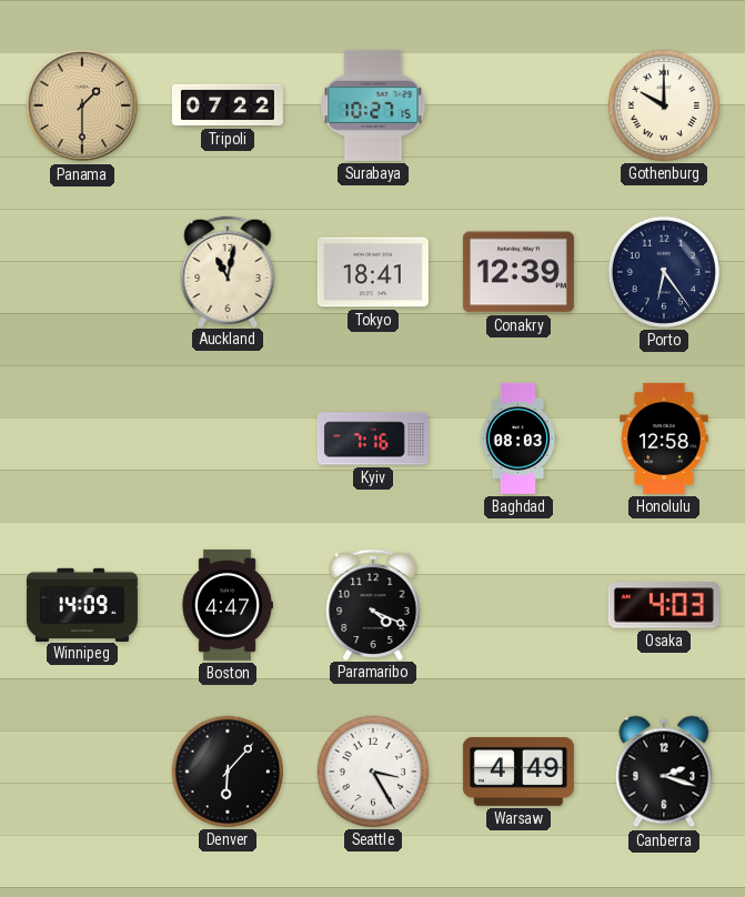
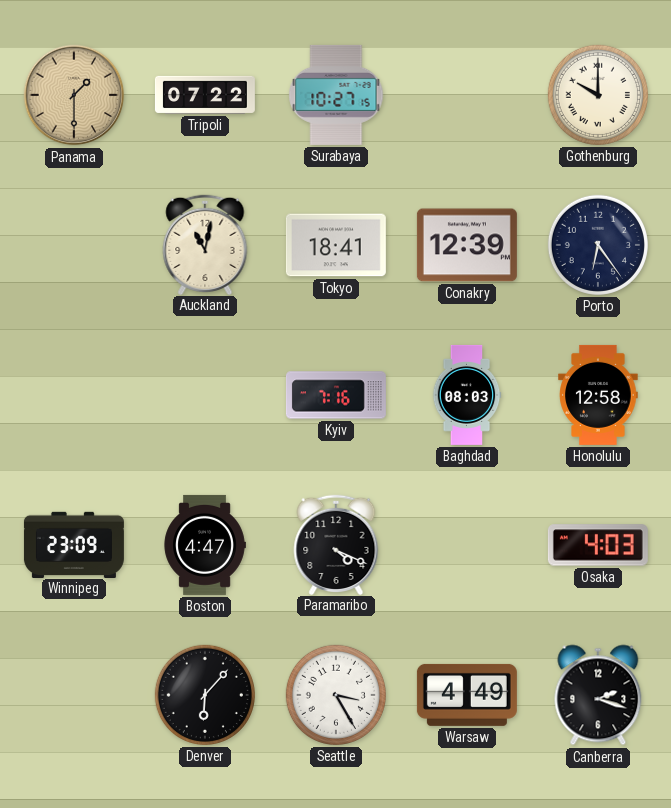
Winnipeg: 14:09 -> 23:09
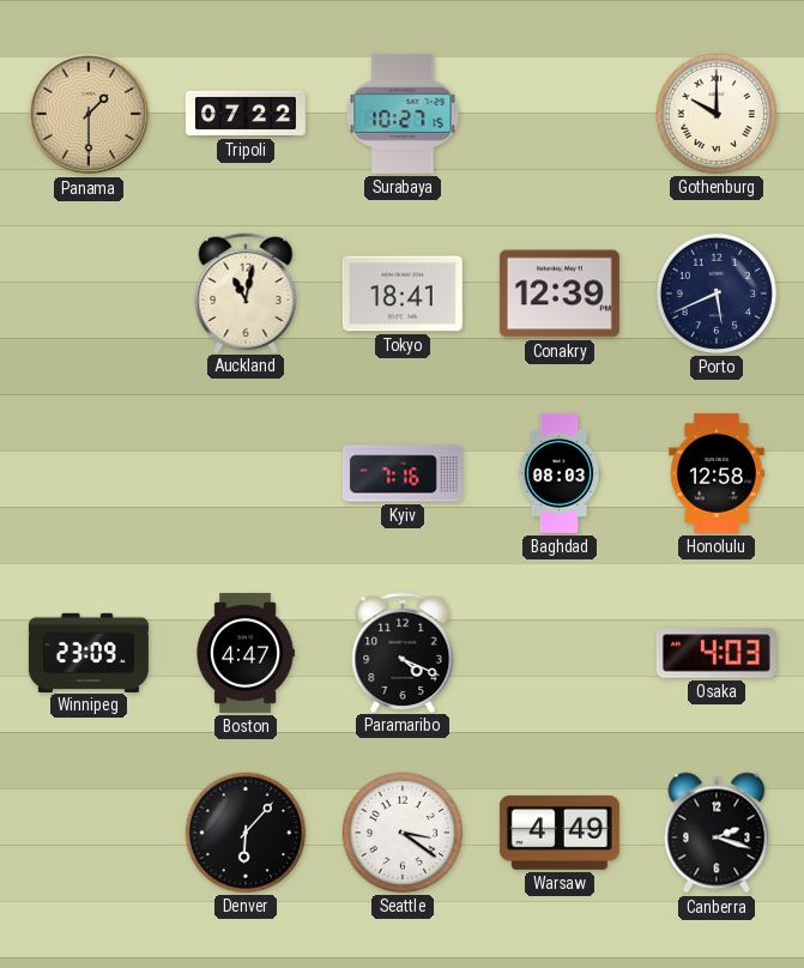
Porto: 6:24 -> 5:41
Seattle: 3:25 -> 3:21
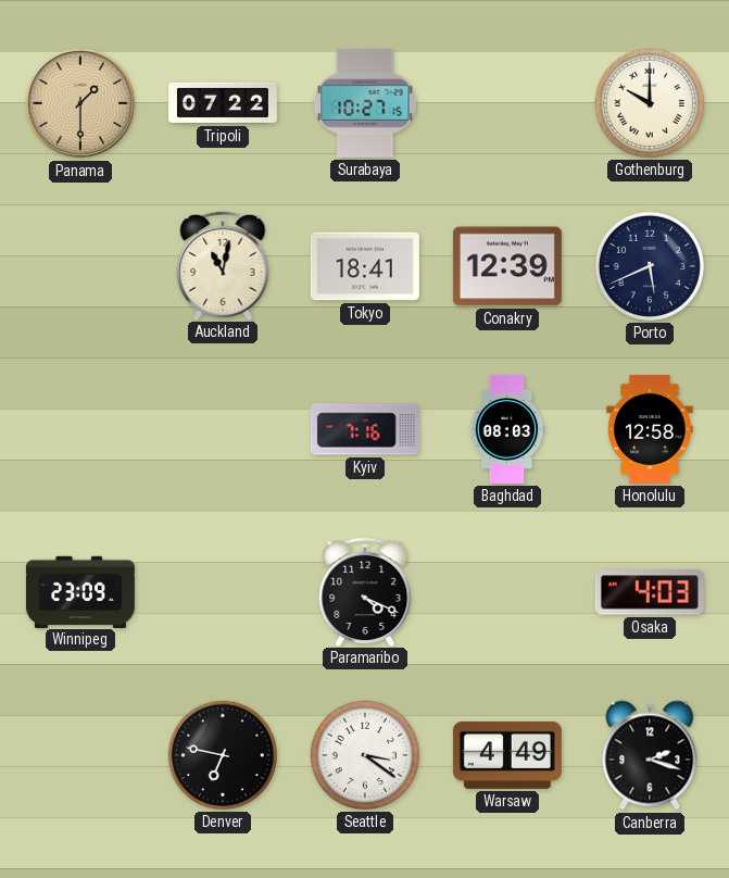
Boston: 4:47 -> none
Denver: 6:07 -> 6:47
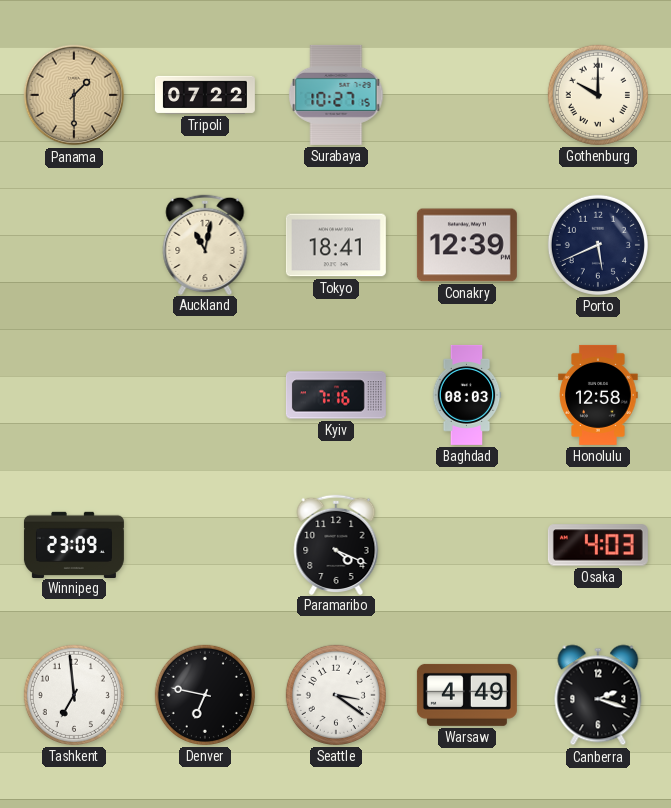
Tashkent: none -> 6:59
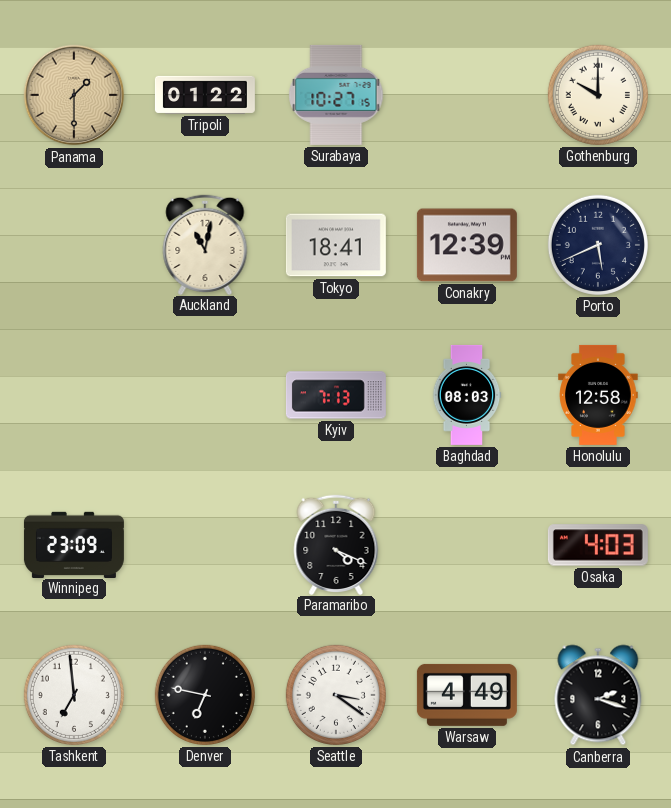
Tripoli: 07:22 -> 01:22
Kyiv: 7:16 -> 7:13
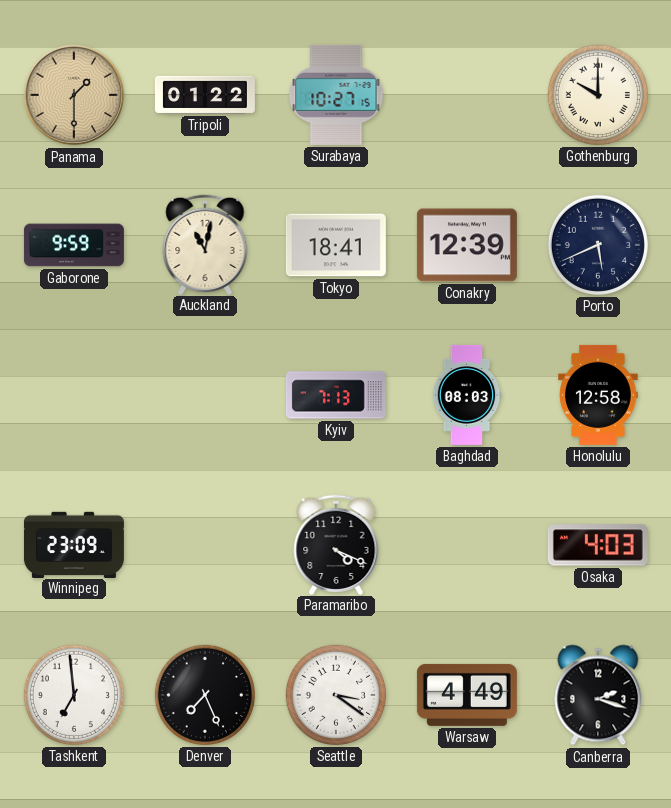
Gaborone: none -> 9:59
Denver: 6:47 -> 7:26
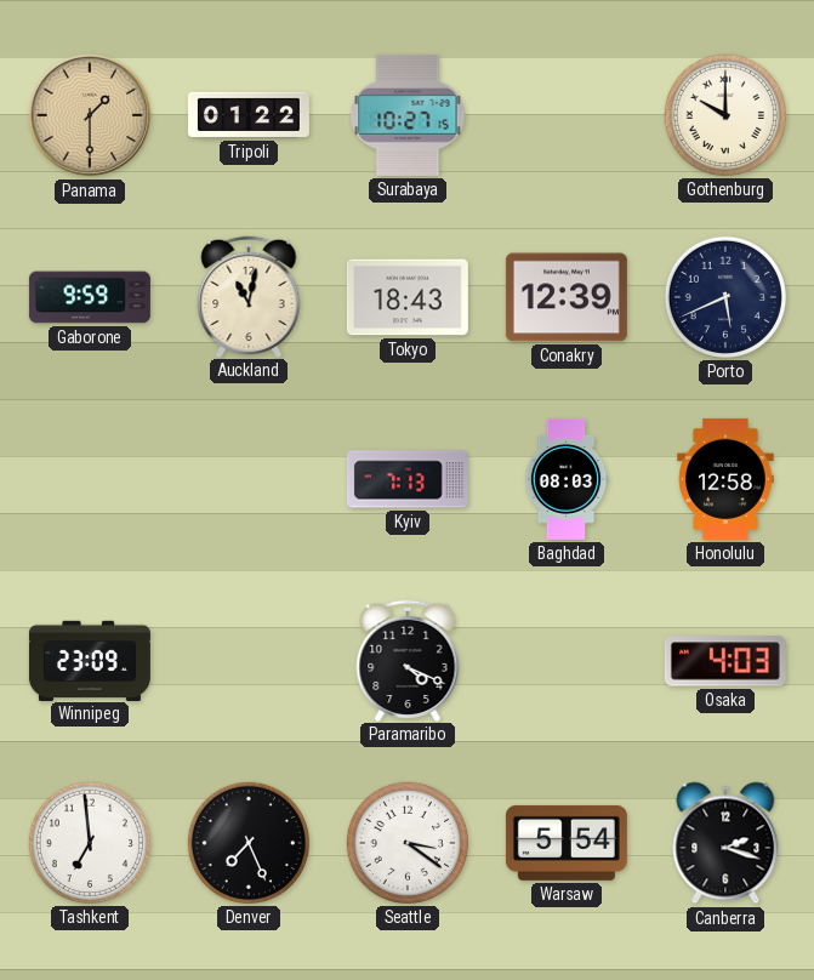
Tokyo: 18:41 -> 18:43
Warsaw: 4:49 -> 5:54
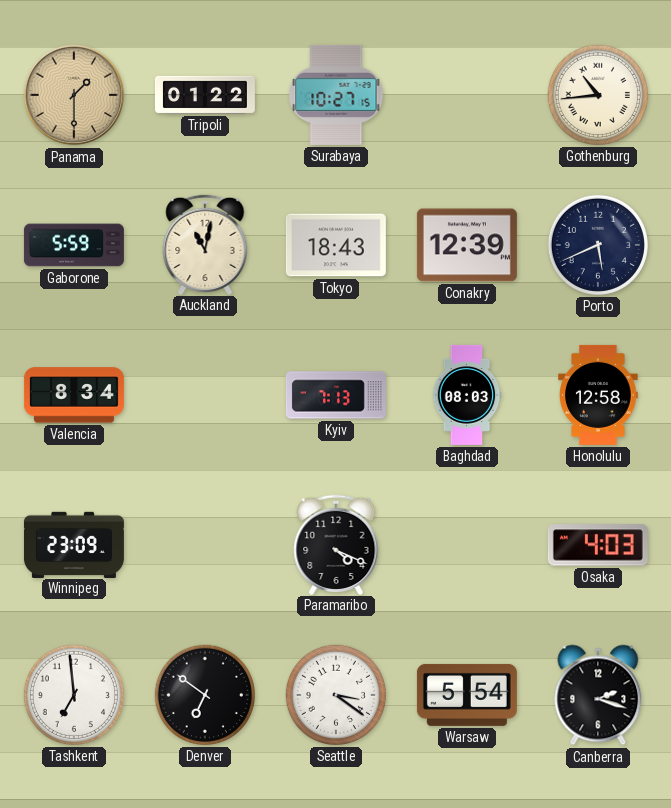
Gothenburg: 10:00 -> 10:44
Gaborone: 9:59 -> 5:59
Valencia: none -> 8:34
Denver: 7:26 -> 6:51
